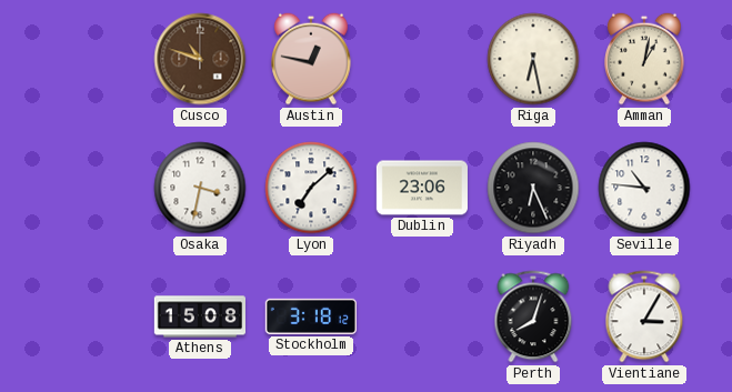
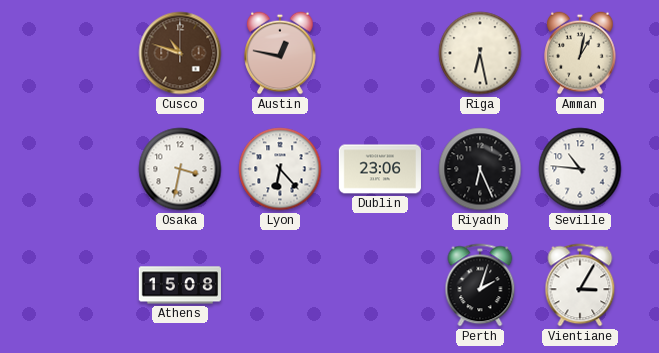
Lyon: 7:08 -> 6:23
Stockholm: 3:18 -> none
Perth: 8:03 -> 2:03
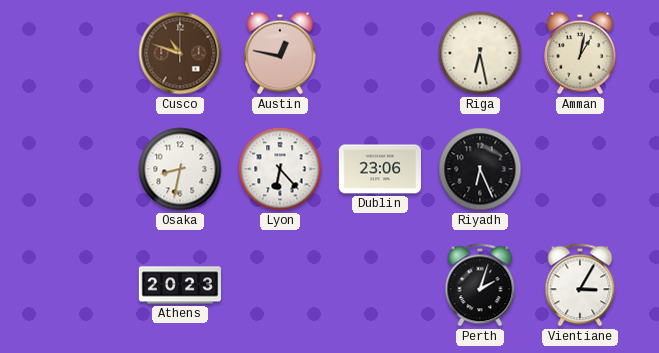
Osaka: 3:32 -> 8:32
Seville: 10:46 -> none
Athens: 15:08 -> 20:23
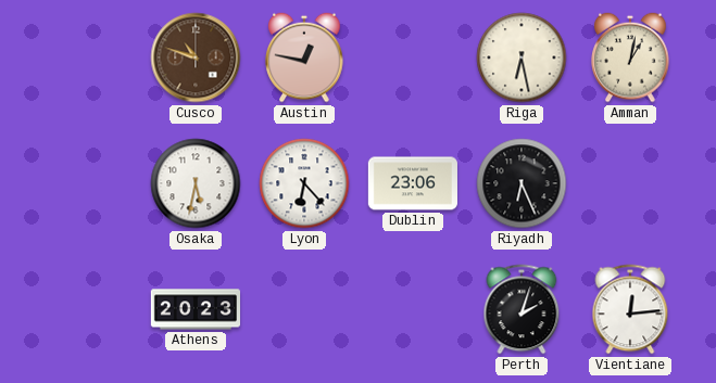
Osaka: 8:32 -> 5:32
Vientiane: 3:05 -> 12:14
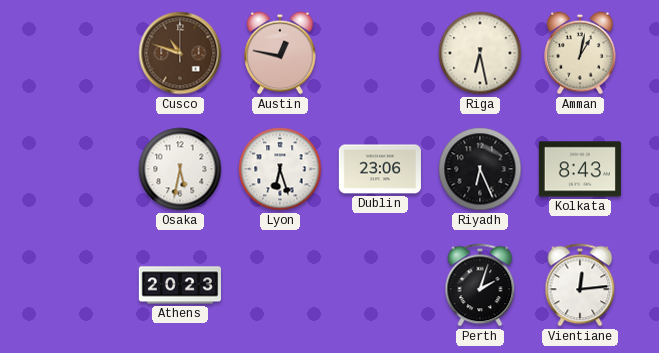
Lyon: 6:23 -> 6:27
Kolkata: none -> 8:43
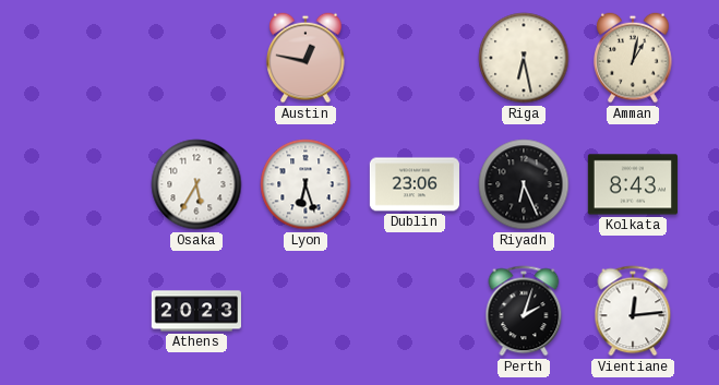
Cusco: 10:48 -> none
Osaka: 5:32 -> 5:35
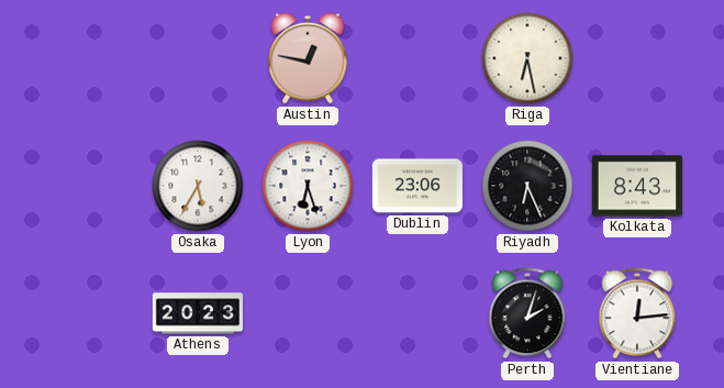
Amman: 1:02 -> none
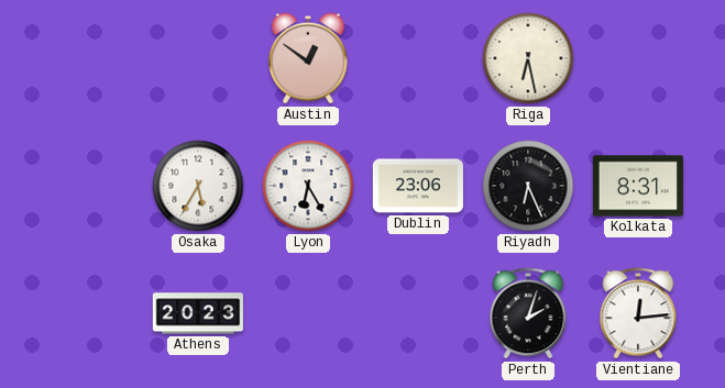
Austin: 12:47 -> 12:51
Lyon: 6:27 -> 6:25
Kolkata: 8:43 -> 8:31
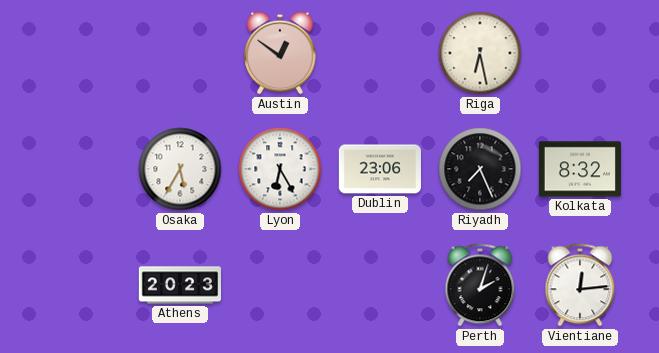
Riyadh: 6:26 -> 7:26
Kolkata: 8:31 -> 8:32
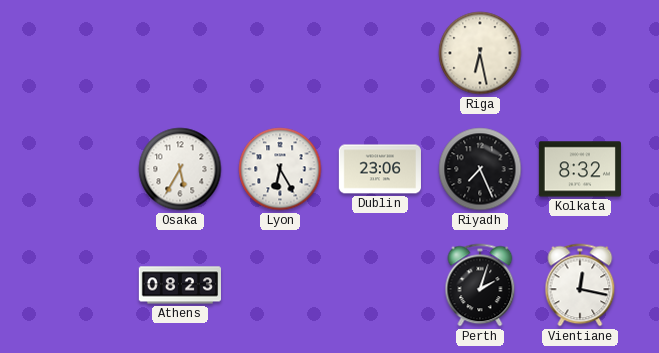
Austin: 12:51 -> none
Athens: 20:23 -> 08:23
Vientiane: 12:14 -> 12:17
